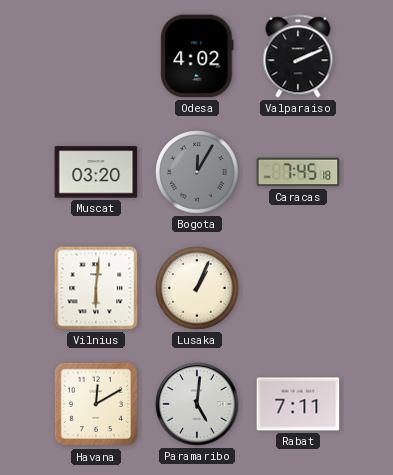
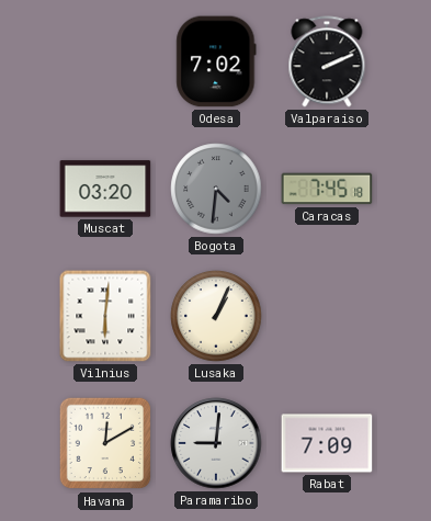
Odesa: 4:02 -> 7:02
Bogota: 12:05 -> 4:31
Paramaribo: 5:01 -> 9:01
Rabat: 7:11 -> 7:09
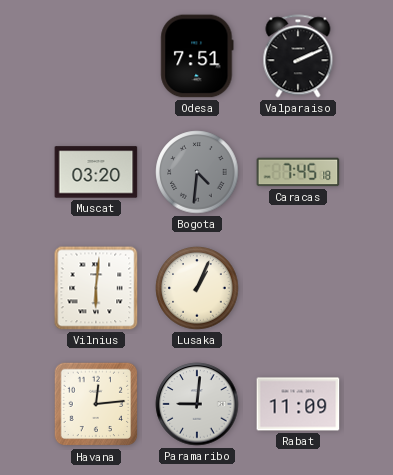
Odesa: 7:02 -> 7:51
Havana: 12:10 -> 12:14
Rabat: 7:09 -> 11:09
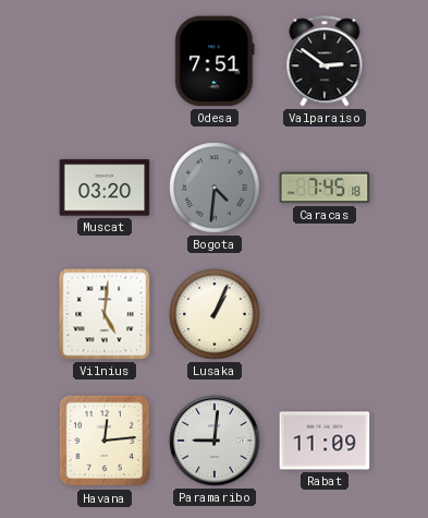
Valparaiso: 2:11 -> 2:51
Vilnius: 6:01 -> 5:01
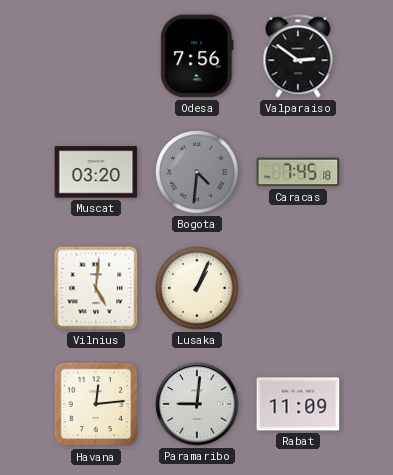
Odesa: 7:51 -> 7:56
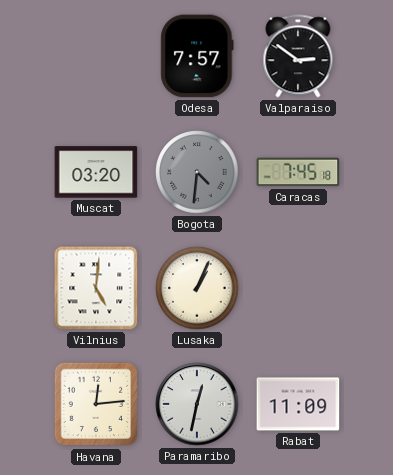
Odesa: 7:56 -> 7:57
Paramaribo: 9:01 -> 12:32
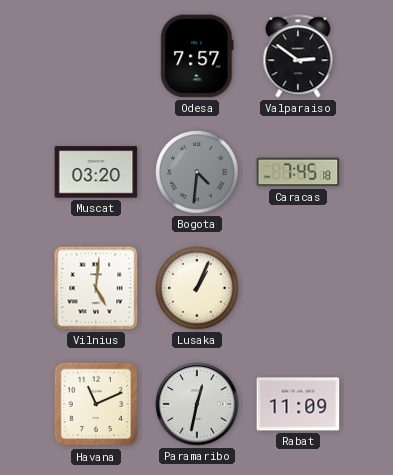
Havana: 12:14 -> 11:11
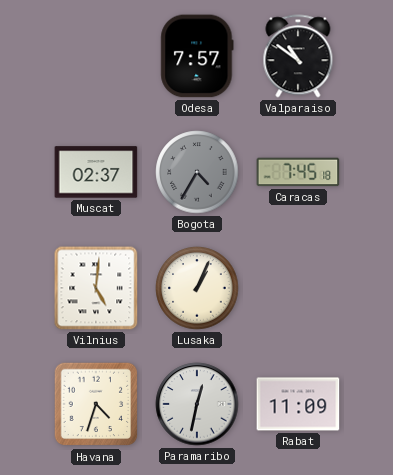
Valparaiso: 2:51 -> 10:51
Muscat: 03:20 -> 02:37
Bogota: 4:31 -> 4:35
Havana: 11:11 -> 4:33
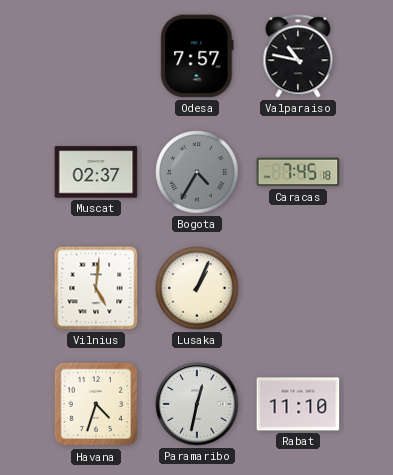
Valparaiso: 10:51 -> 10:47
Rabat: 11:09 -> 11:10
